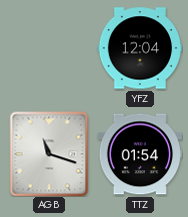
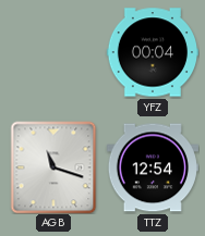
YFZ: 12:04 -> 00:04
TTZ: 01:54 -> 12:54
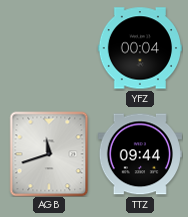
AGB: 11:18 -> 11:42
TTZ: 12:54 -> 09:44
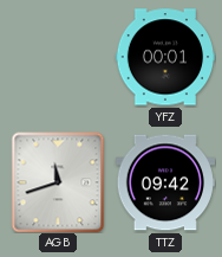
YFZ: 00:04 -> 00:01
TTZ: 09:44 -> 09:42
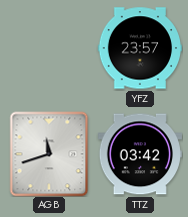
YFZ: 00:01 -> 23:57
TTZ: 09:42 -> 03:42
